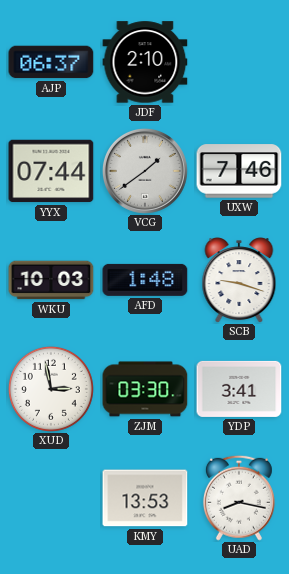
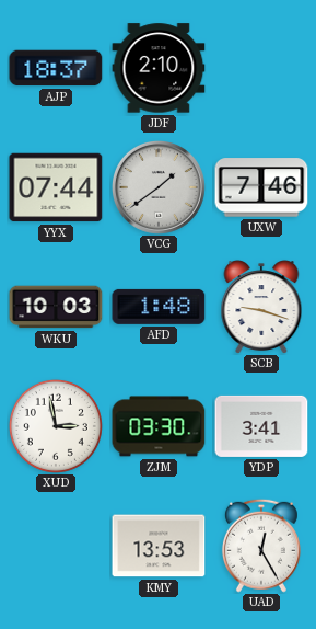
AJP: 06:37 -> 18:37
UAD: 8:17 -> 12:25
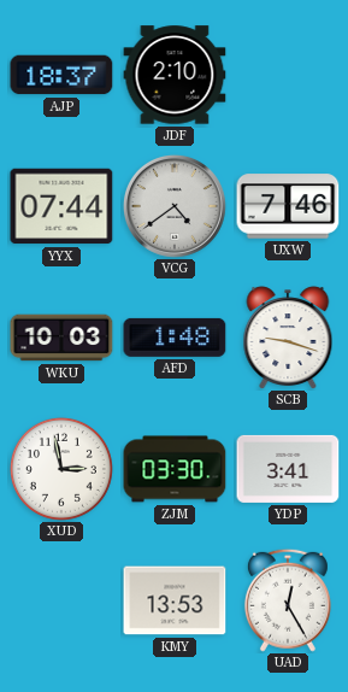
VCG: 1:39 -> 4:39
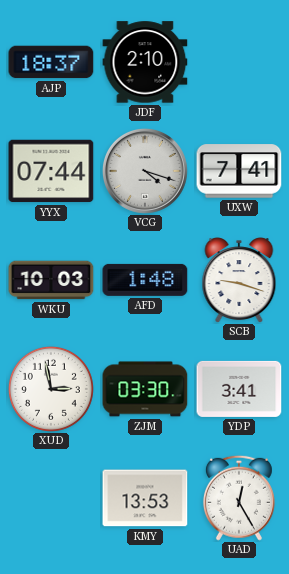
VCG: 4:39 -> 4:18
UXW: 7:46 -> 7:41
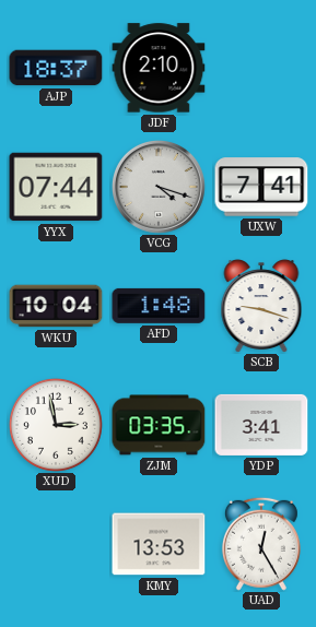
WKU: 10:03 -> 10:04
ZJM: 03:30 -> 03:35
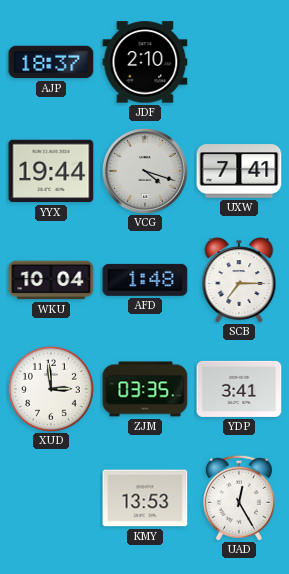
YYX: 07:44 -> 19:44
SCB: 9:18 -> 7:15
XUD: 2:58 -> 2:59
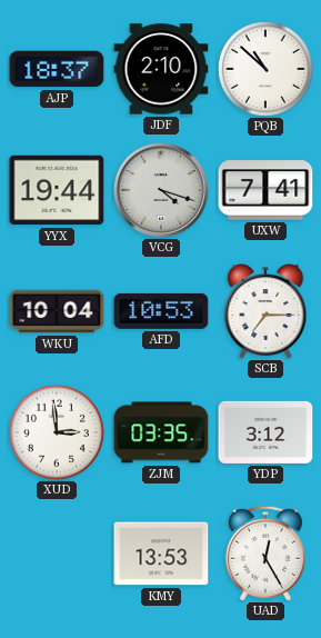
PQB: none -> 10:52
AFD: 1:48 -> 10:53
YDP: 3:41 -> 3:12
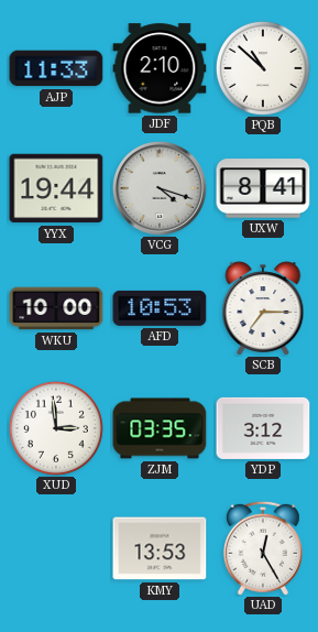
AJP: 18:37 -> 11:33
UXW: 7:41 -> 8:41
WKU: 10:04 -> 10:00
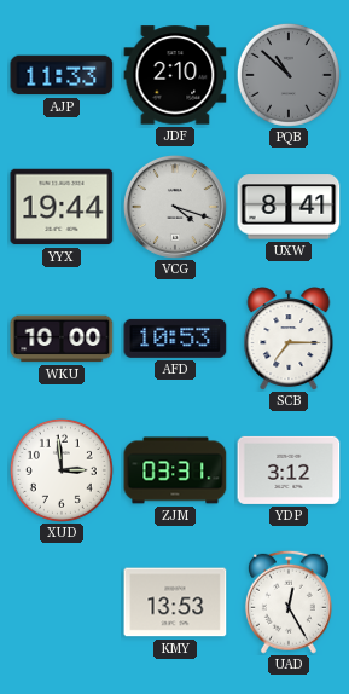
PQB dial: white -> grey
ZJM: 03:35 -> 03:31
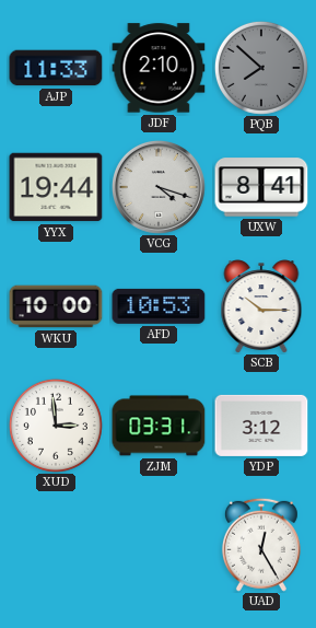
PQB: 10:52 -> 7:52
SCB: 7:15 -> 10:15
KMY: 13:53 -> none
